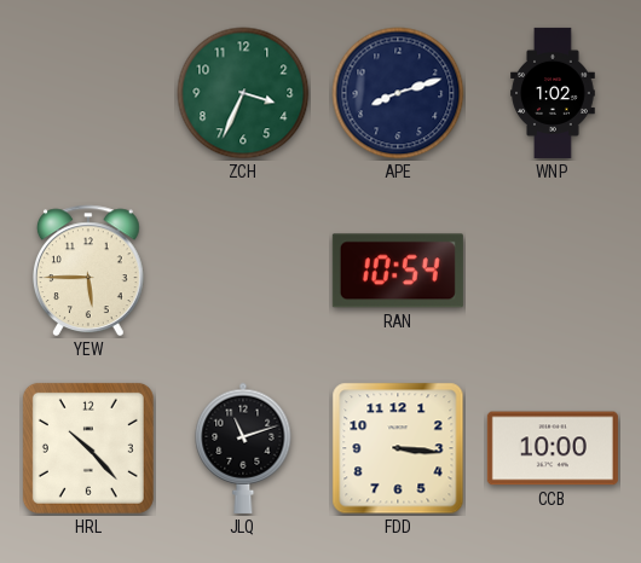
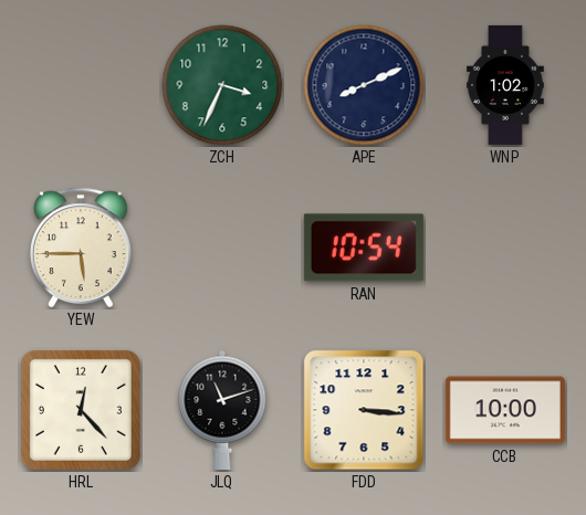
APE: 8:12 -> 8:11
HRL: 10:23 -> 12:23
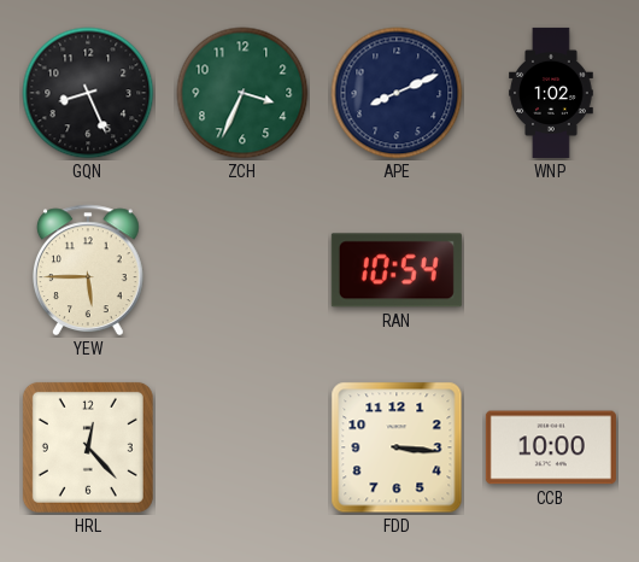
GQN: none -> 8:26
JLQ: 11:12 -> none
